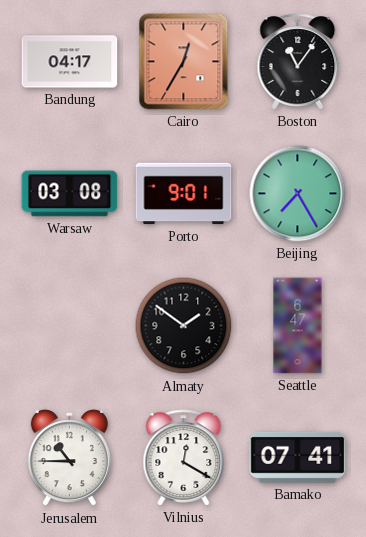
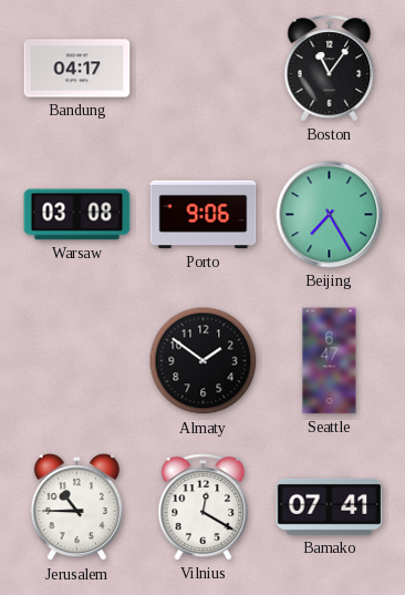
Cairo: 12:35 -> none
Porto: 9:01 -> 9:06
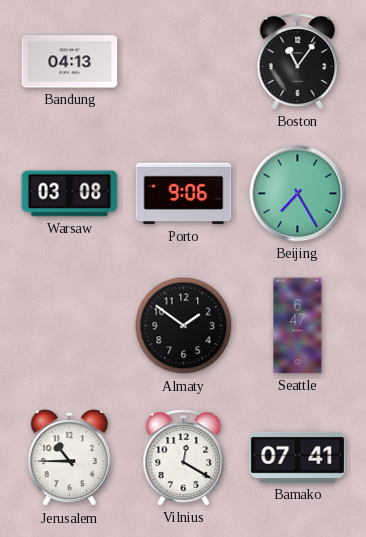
Bandung: 04:17 -> 04:13
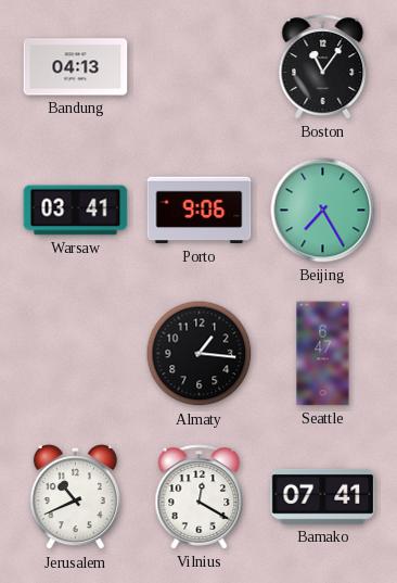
Warsaw: 03:08 -> 03:41
Almaty: 1:51 -> 1:16
Jerusalem: 10:45 -> 10:41
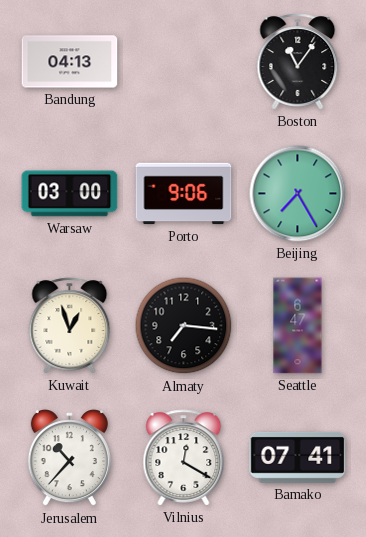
Warsaw: 03:41 -> 03:00
Kuwait: none -> 12:57
Almaty: 1:16 -> 7:16
Jerusalem: 10:41 -> 10:37
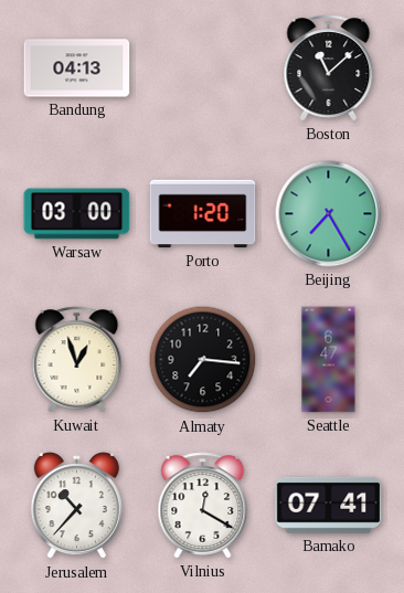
Boston: 11:06 -> 11:08
Porto: 9:06 -> 1:20
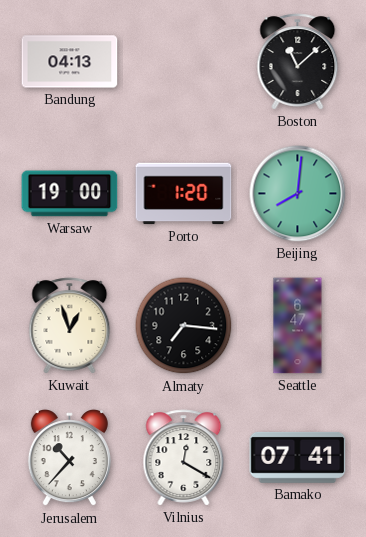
Warsaw: 03:00 -> 19:00
Beijing: 7:25 -> 8:01
